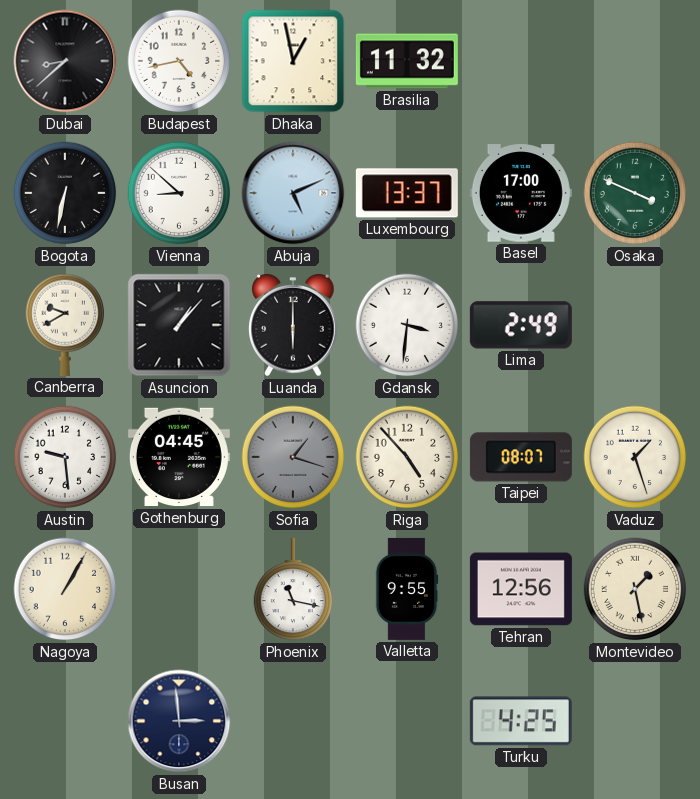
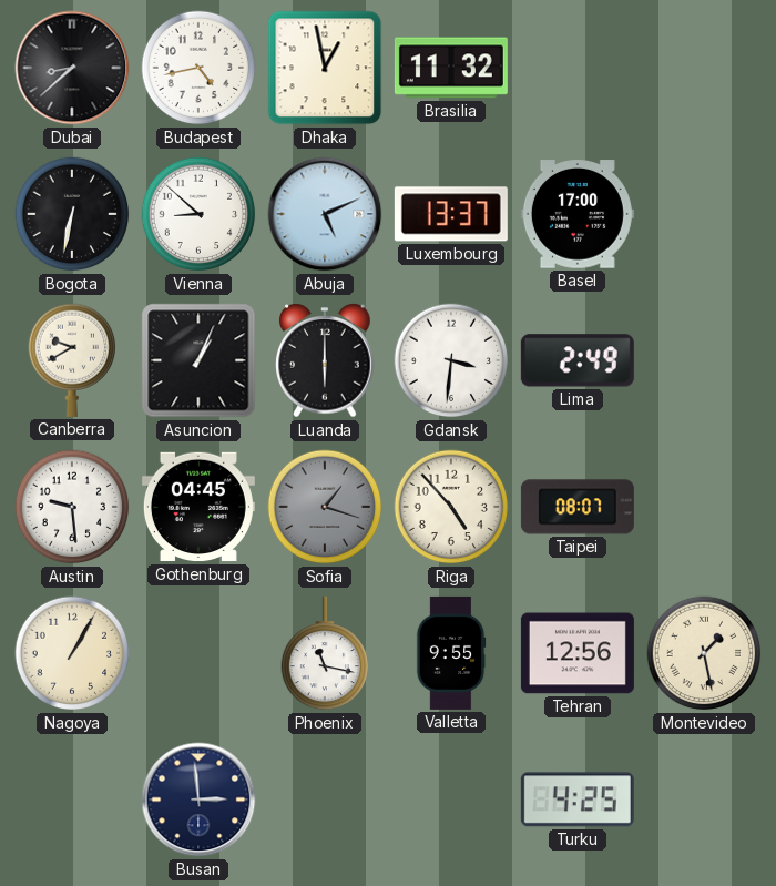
Osaka: 3:49 -> none
Asuncion: 1:07 -> 1:04
Vaduz: 1:27 -> none
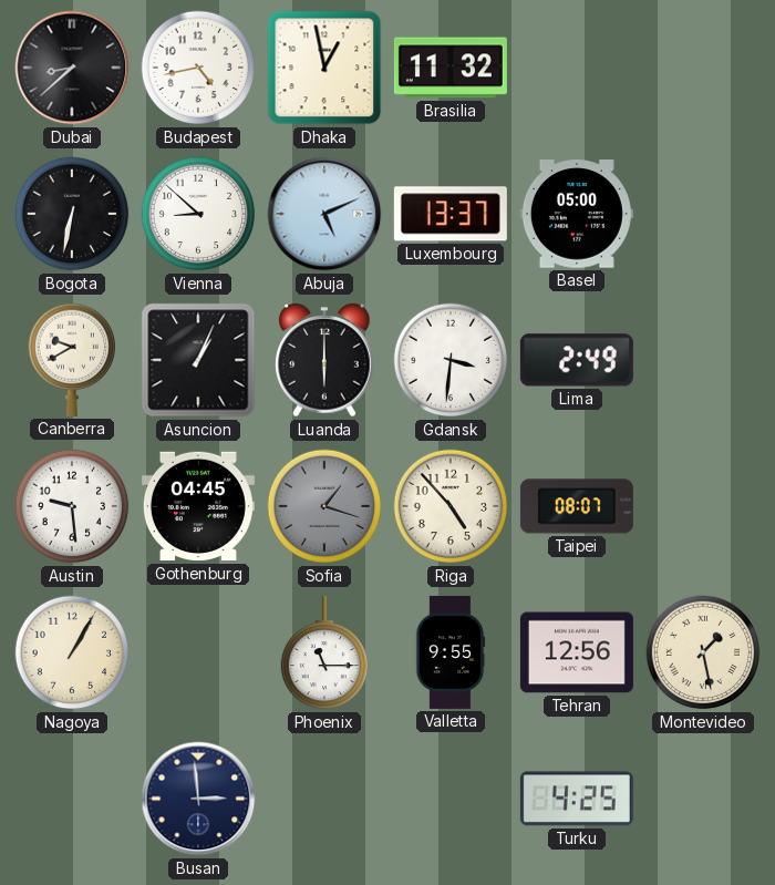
Basel: 17:00 -> 05:00
Phoenix: 11:17 -> 11:15
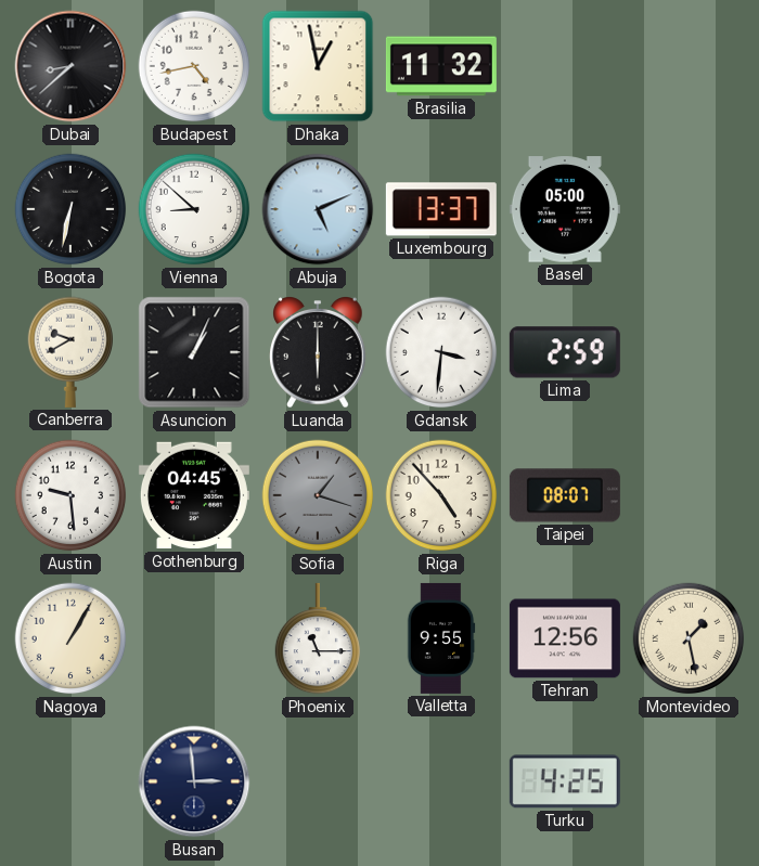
Lima: 2:49 -> 2:59
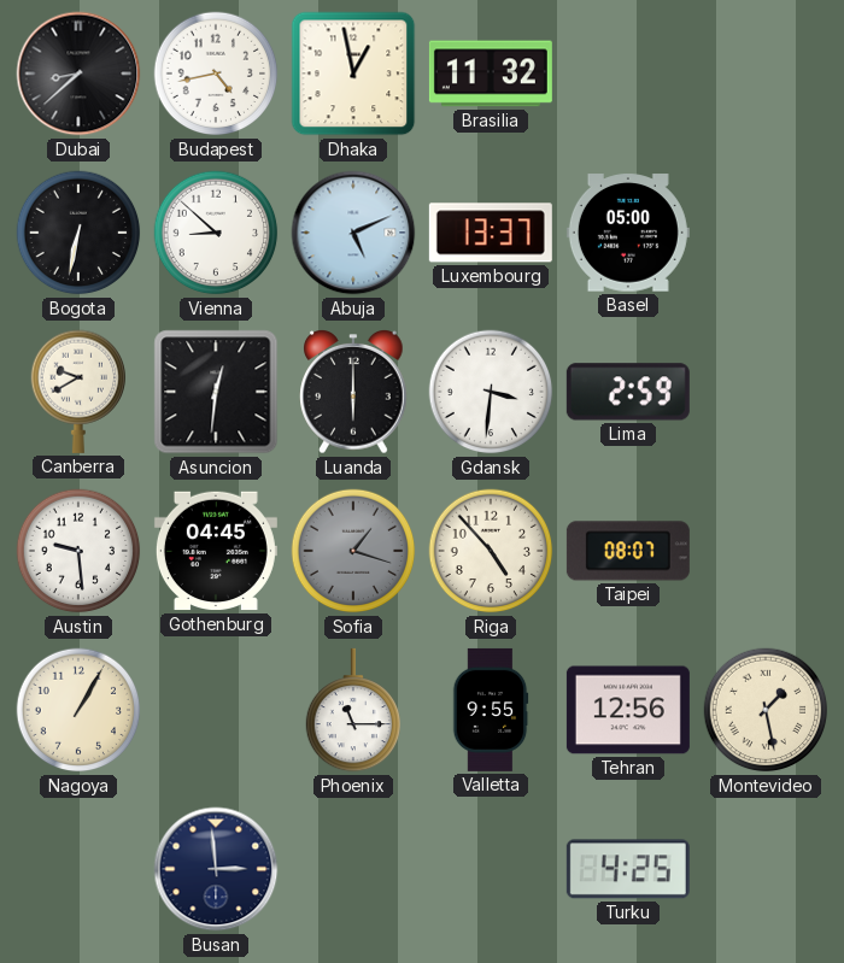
Asuncion: 1:04 -> 12:31
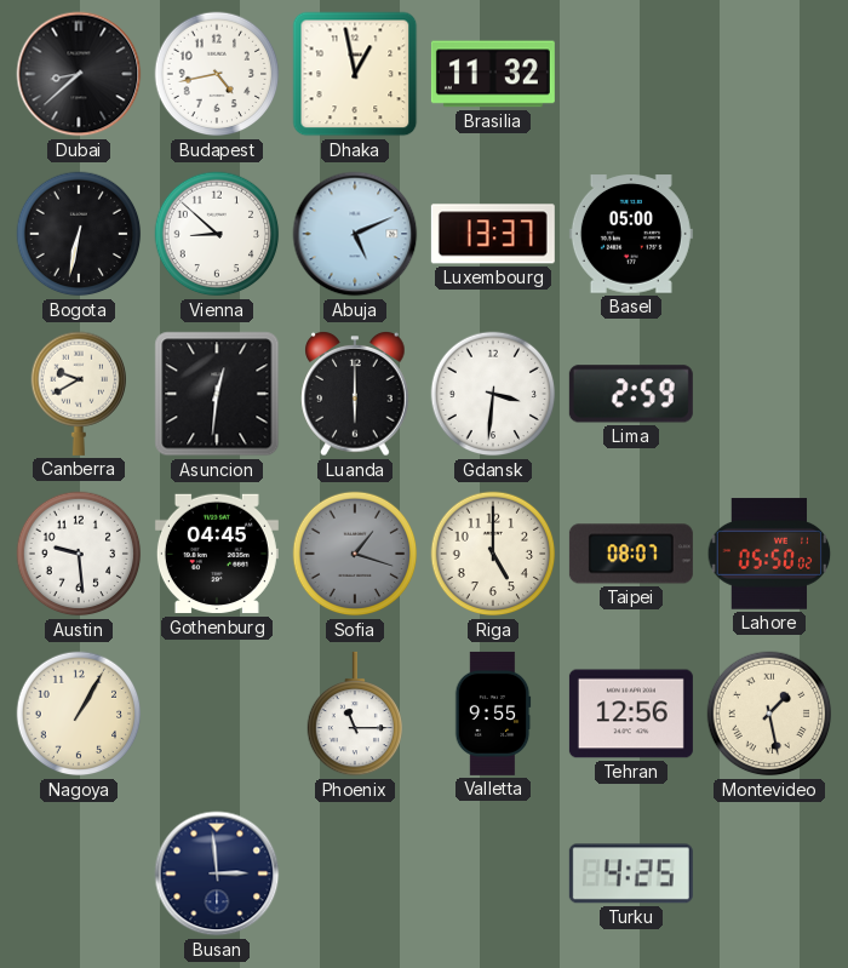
Riga: 4:53 -> 5:00
Lahore: none -> 05:50
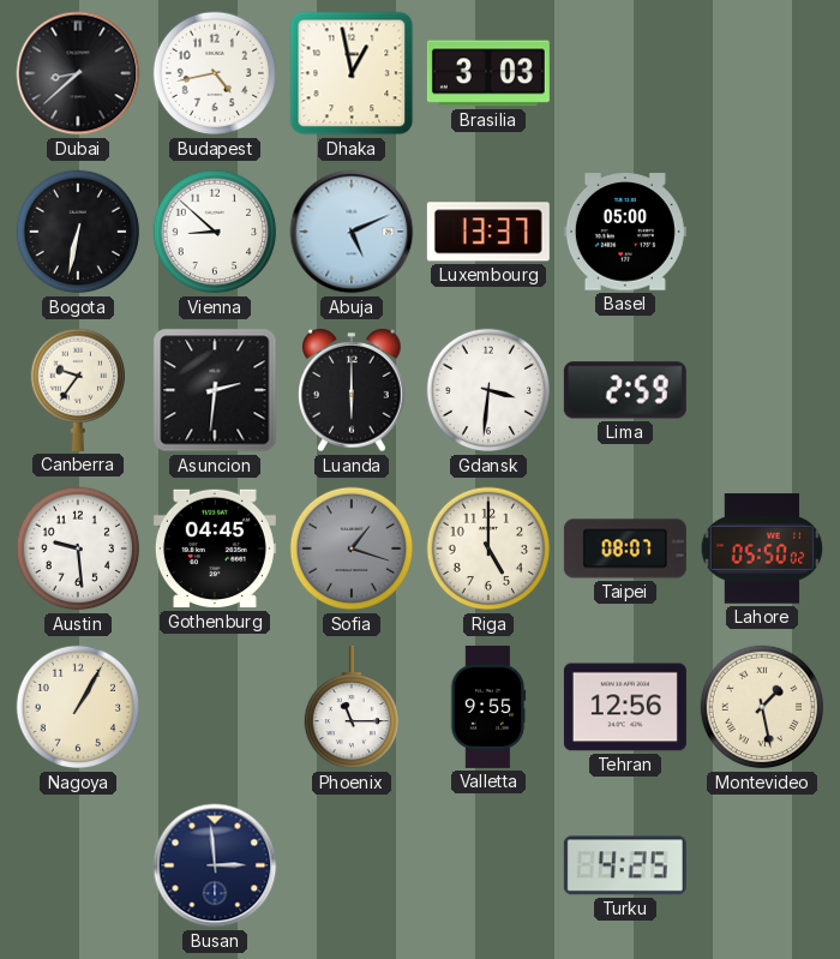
Brasilia: 11:32 -> 3:03
Canberra: 9:40 -> 9:36
Asuncion: 12:31 -> 2:31
